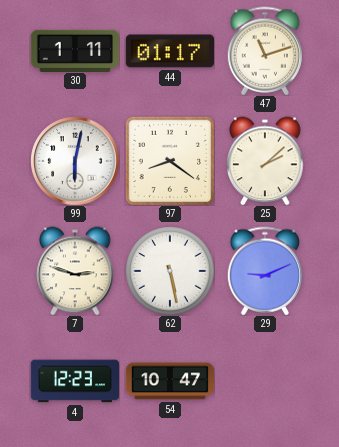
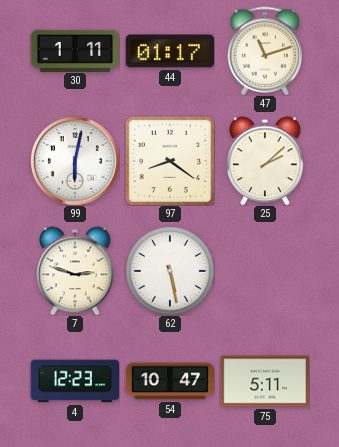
29: 9:11 -> none
75: none -> 5:11
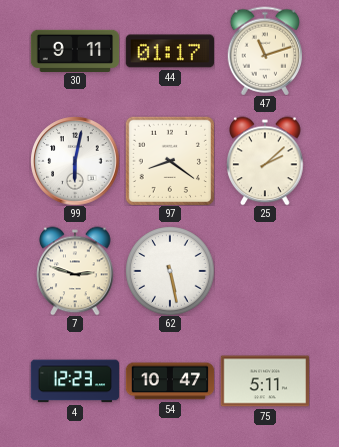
30: 1:11 -> 9:11
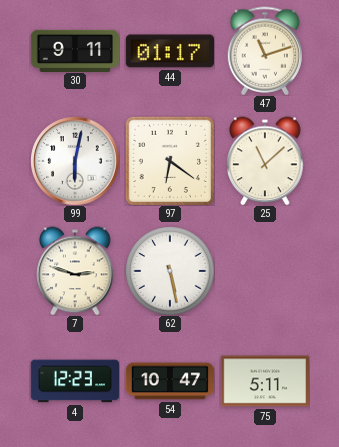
97: 8:21 -> 6:21
25: 2:08 -> 11:08
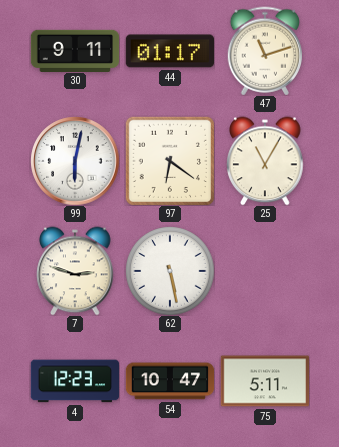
25: 11:08 -> 11:05
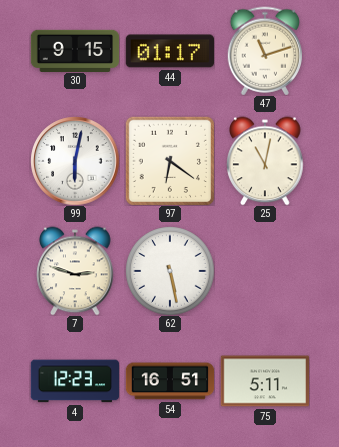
30: 9:11 -> 9:15
25: 11:05 -> 11:02
54: 10:47 -> 16:51
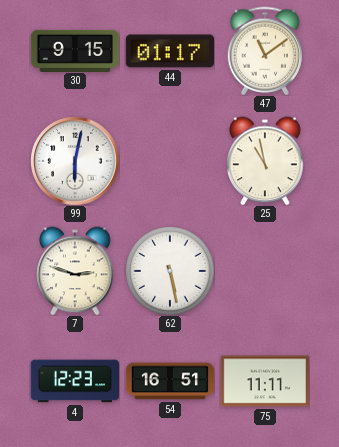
47: 11:12 -> 11:09
97: 6:21 -> none
25: 11:02 -> 10:58
75: 5:11 -> 11:11
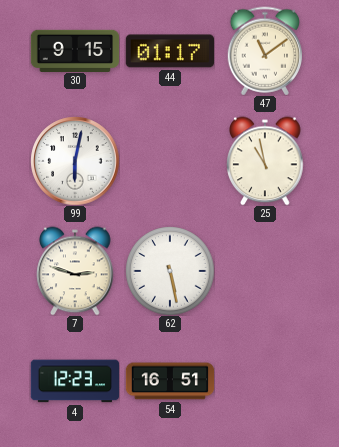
75: 11:11 -> none
